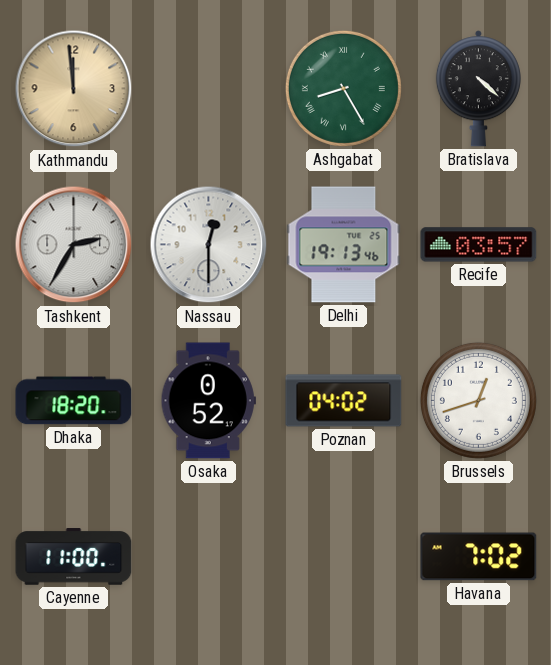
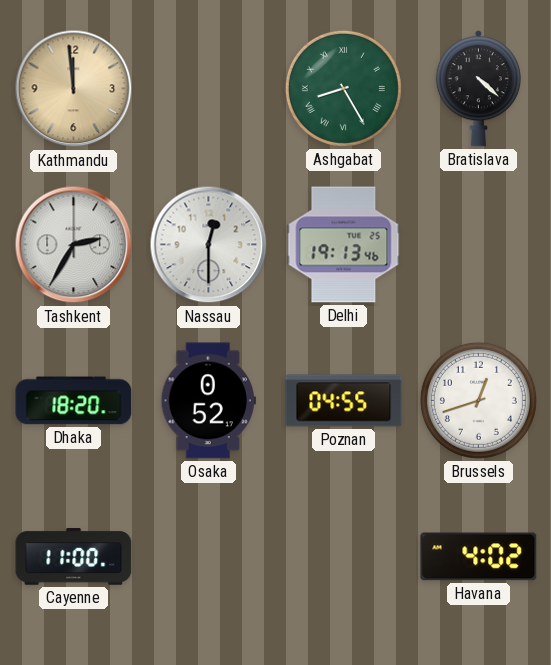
Recife: 03:57 -> none
Poznan: 04:02 -> 04:55
Havana: 7:02 -> 4:02
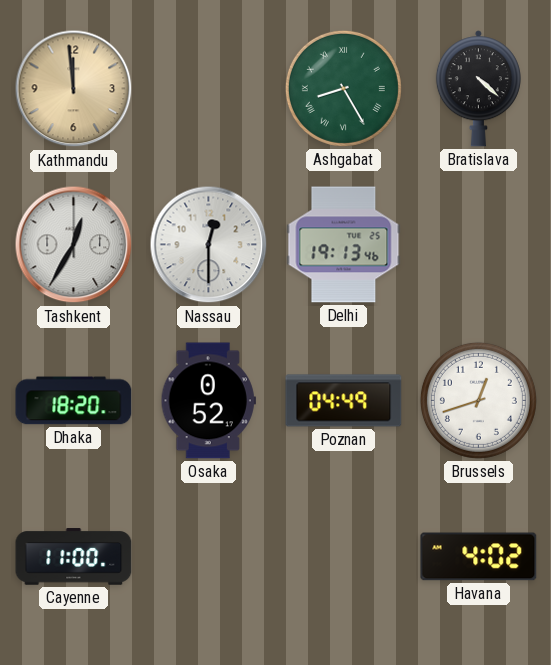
Tashkent: 2:35 -> 12:35
Poznan: 04:55 -> 04:49
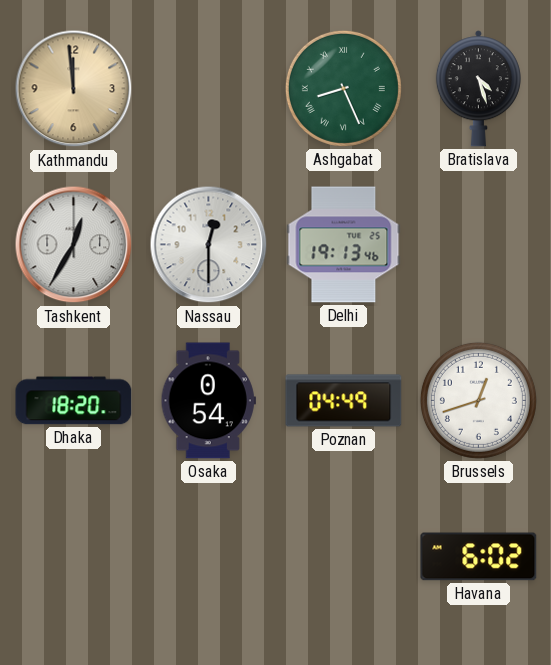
Ashgabat: 8:25 -> 8:26
Bratislava: 4:22 -> 4:27
Osaka: 0:52 -> 0:54
Cayenne: 11:00 -> none
Havana: 4:02 -> 6:02
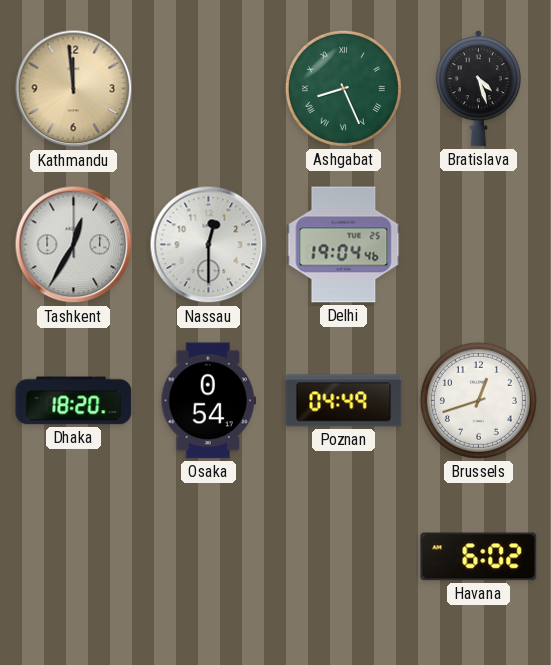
Delhi: 19:13 -> 19:04
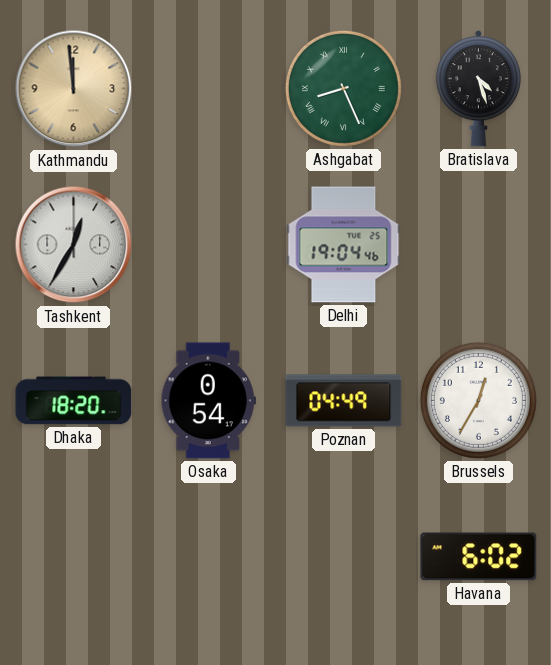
Nassau: 12:30 -> none
Brussels: 12:42 -> 12:35
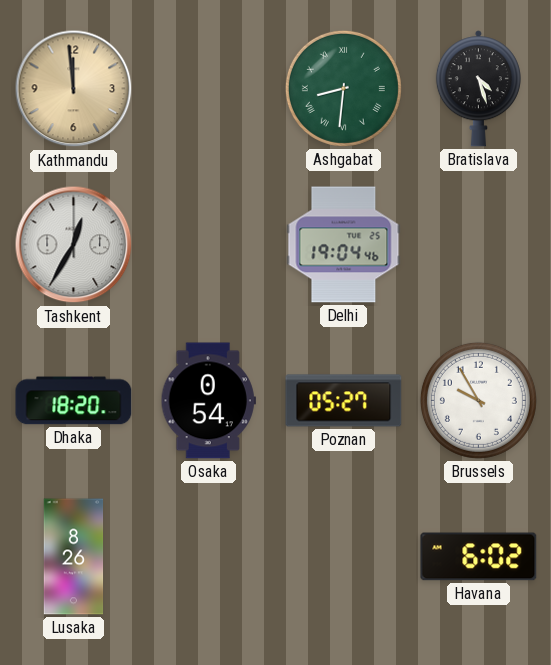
Ashgabat: 8:26 -> 8:31
Poznan: 04:49 -> 05:27
Brussels: 12:35 -> 9:55
Lusaka: none -> 8:26
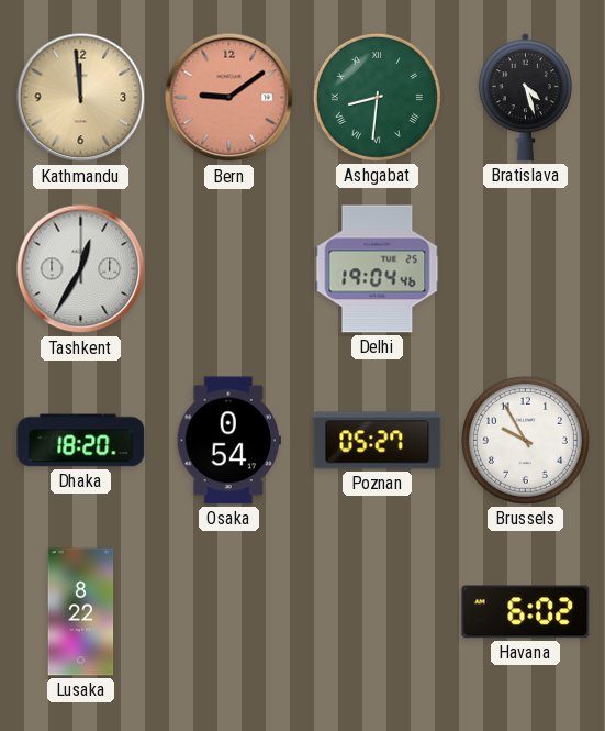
Bern: none -> 9:09
Lusaka: 8:26 -> 8:22
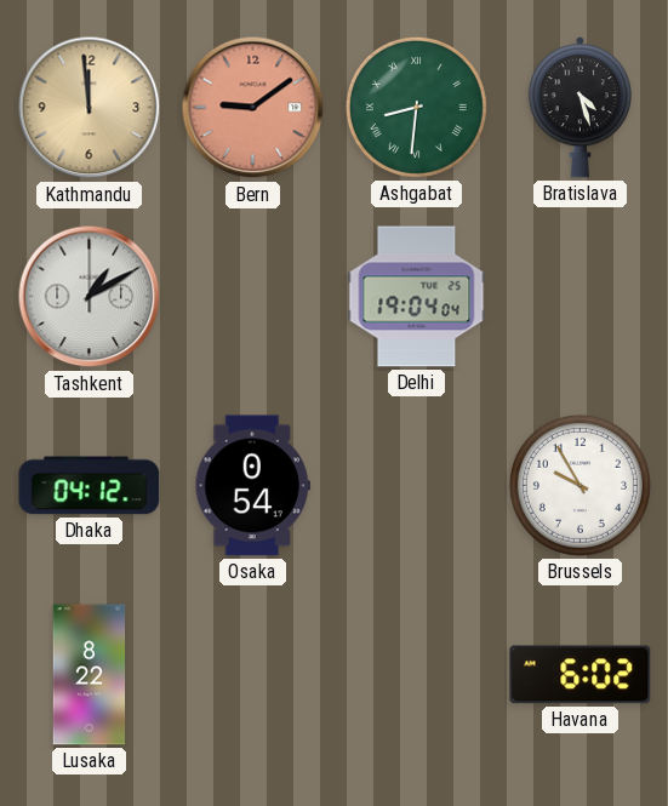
Tashkent: 12:35 -> 1:10
Delhi: 19:04:46 -> 19:04:04
Dhaka: 18:20 -> 04:12
Poznan: 05:27 -> none
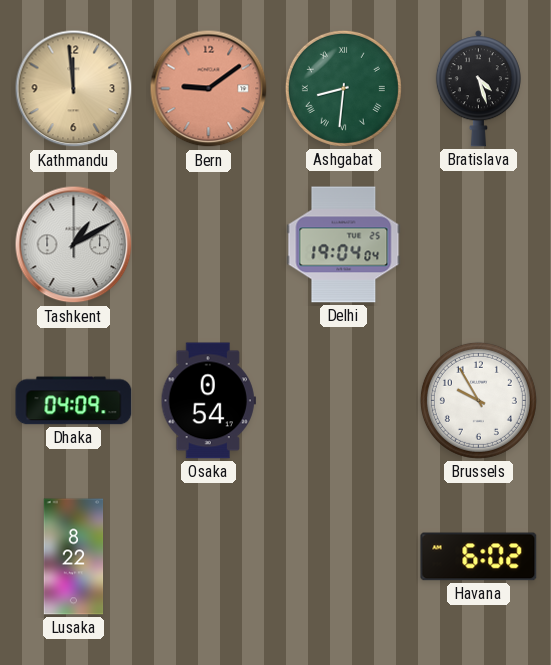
Dhaka: 04:12 -> 04:09
